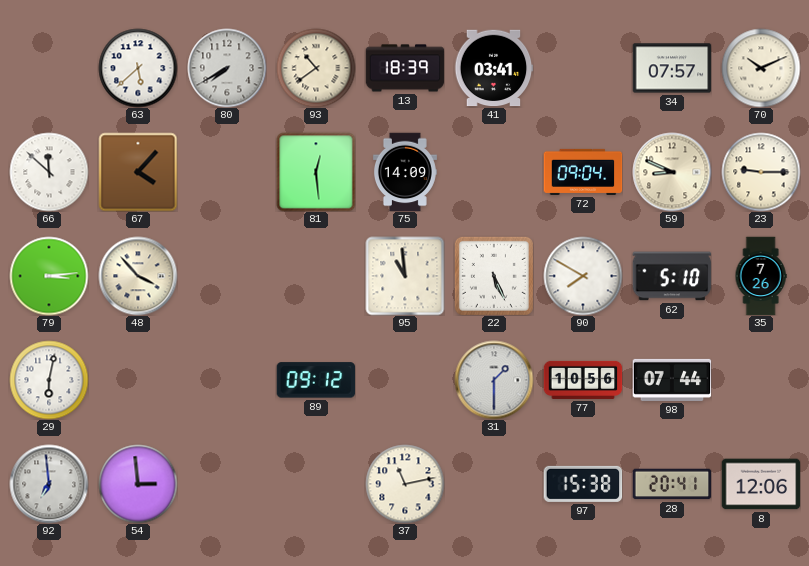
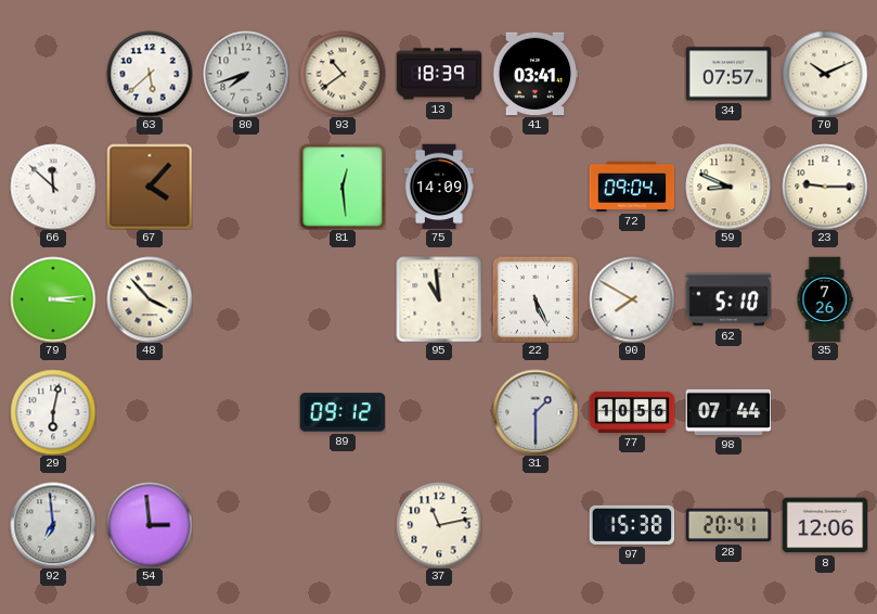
80: 7:40 -> 7:42
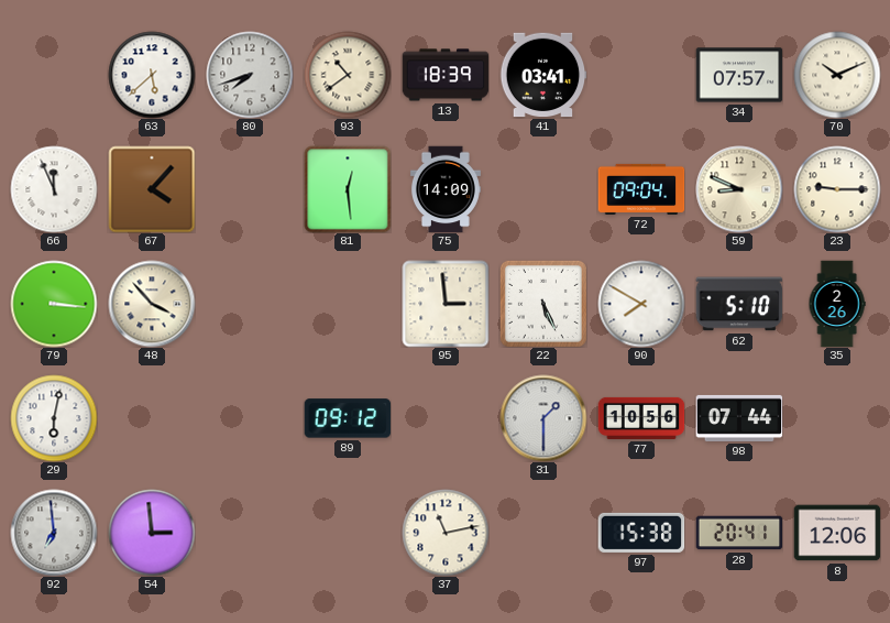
66: 11:52 -> 11:56
79: 3:14 -> 3:16
95: 10:59 -> 2:59
35: 7:26 -> 2:26
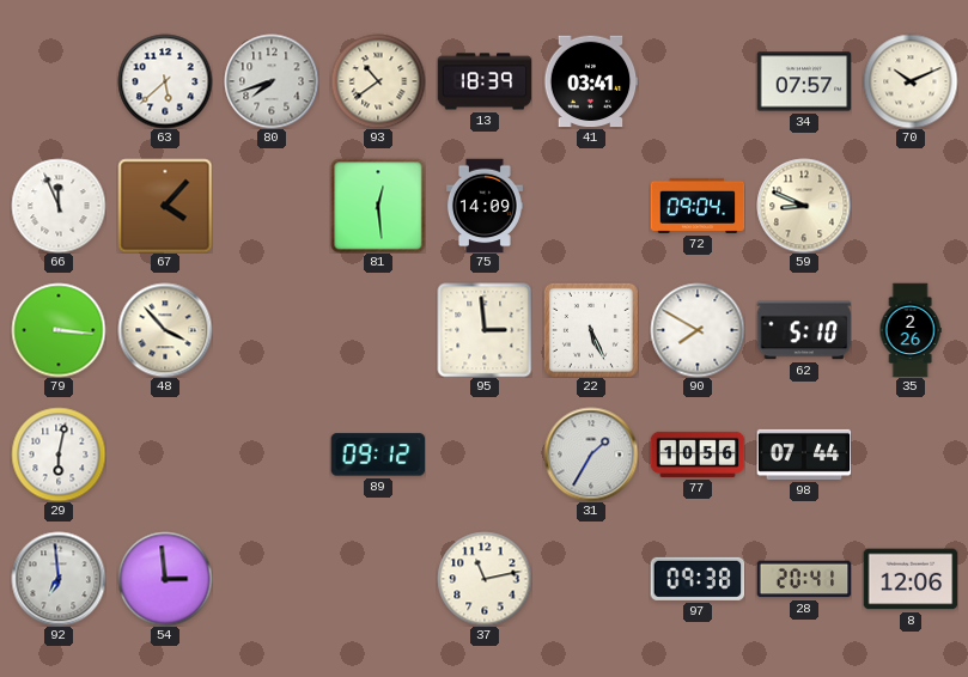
23: 9:15 -> none
31: 1:30 -> 1:35
97: 15:38 -> 09:38
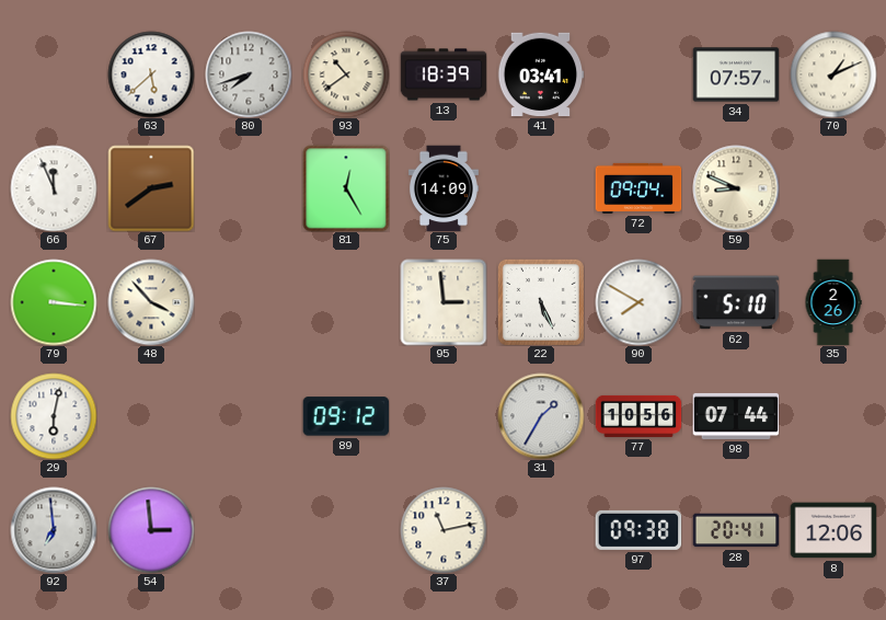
70: 10:11 -> 1:11
67: 4:07 -> 2:39
81: 12:29 -> 12:25
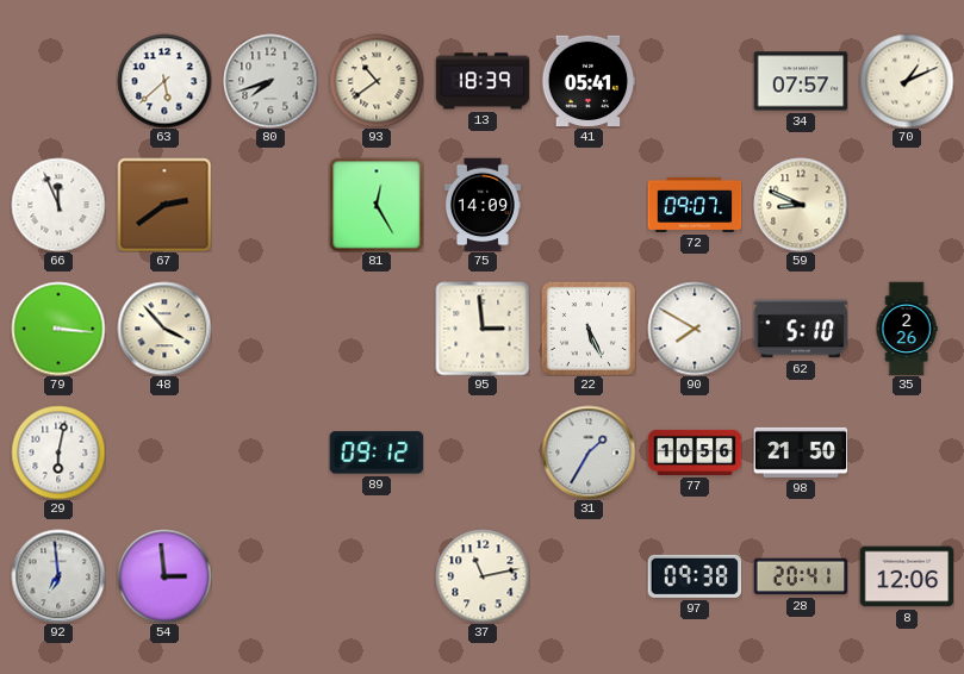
41: 03:41 -> 05:41
72: 09:04 -> 09:07
98: 07:44 -> 21:50
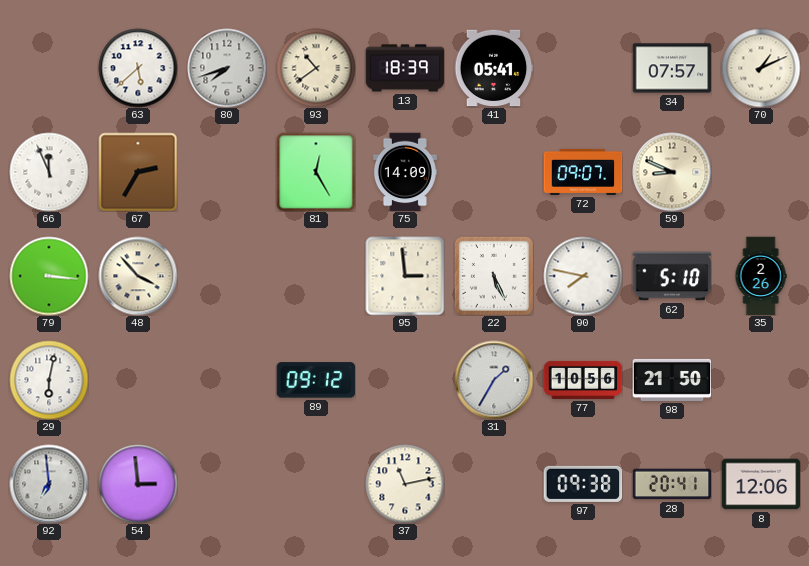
67: 2:39 -> 2:35
90: 7:50 -> 7:47
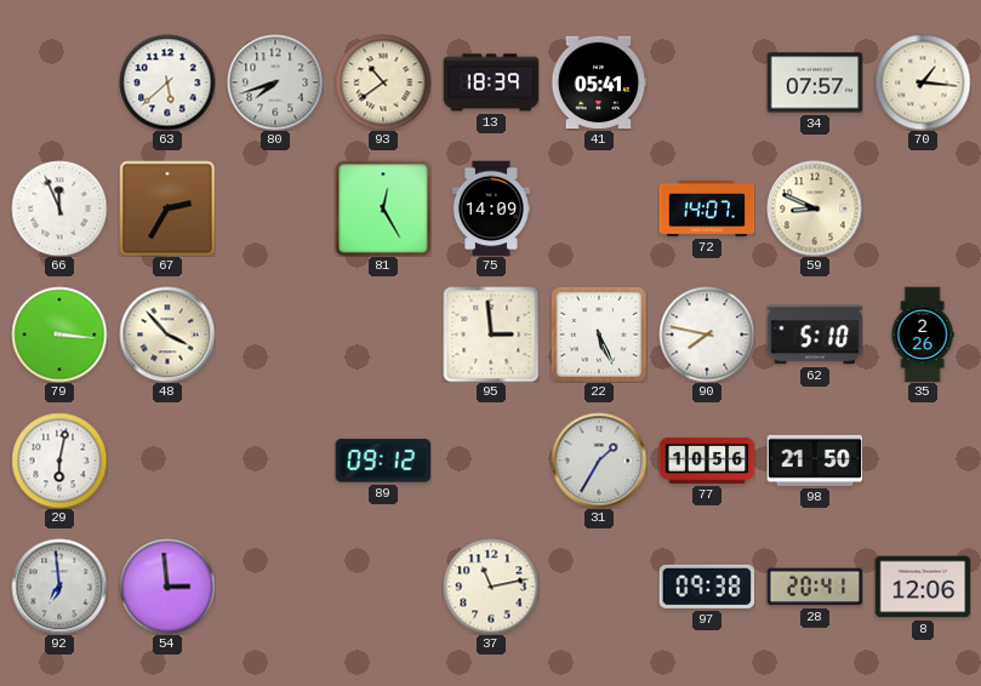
70: 1:11 -> 1:16
72: 09:07 -> 14:07
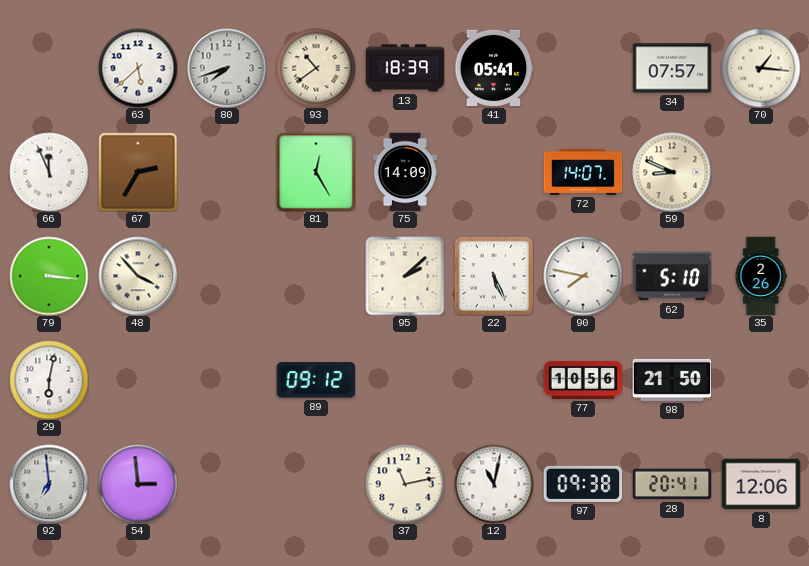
95: 2:59 -> 2:08
31: 1:35 -> none
12: none -> 11:02
